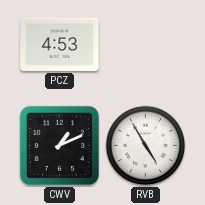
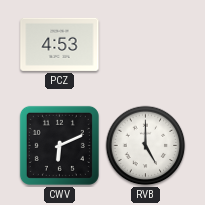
CWV: 1:11 -> 6:11
RVB: 4:55 -> 5:00
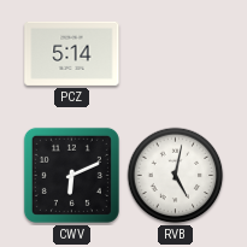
PCZ: 4:53 -> 5:14
RVB: 5:00 -> 5:02
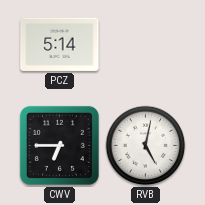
CWV: 6:11 -> 6:45
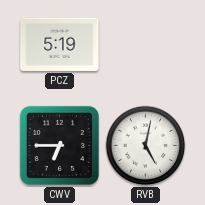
PCZ: 5:14 -> 5:19
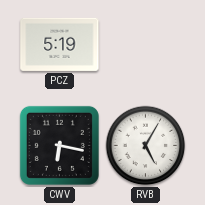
CWV: 6:45 -> 6:17
RVB: 5:02 -> 5:05
